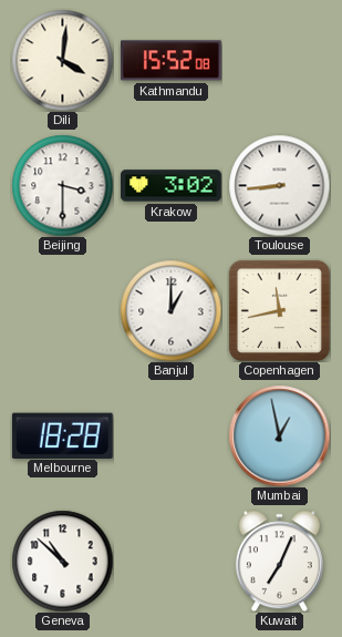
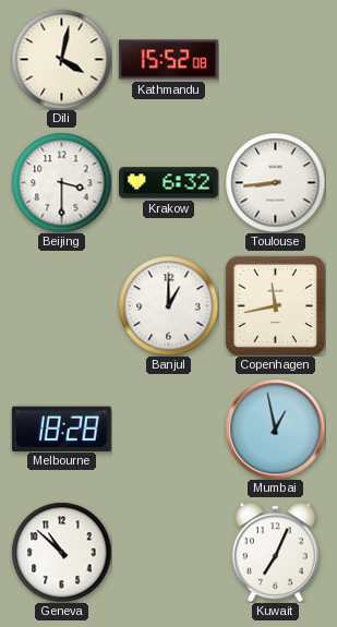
Dili: 4:01 -> 4:02
Krakow: 3:02 -> 6:32
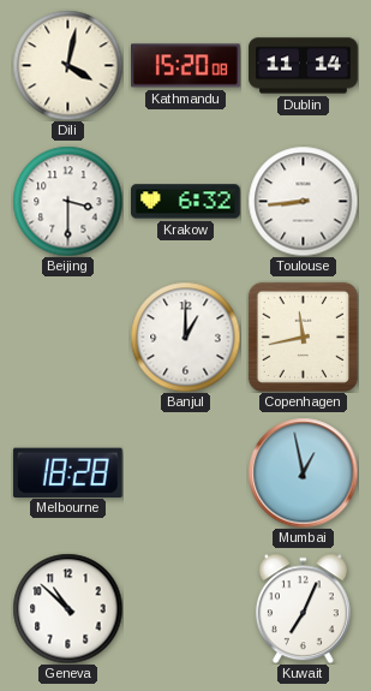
Kathmandu: 15:52 -> 15:20
Dublin: none -> 11:14
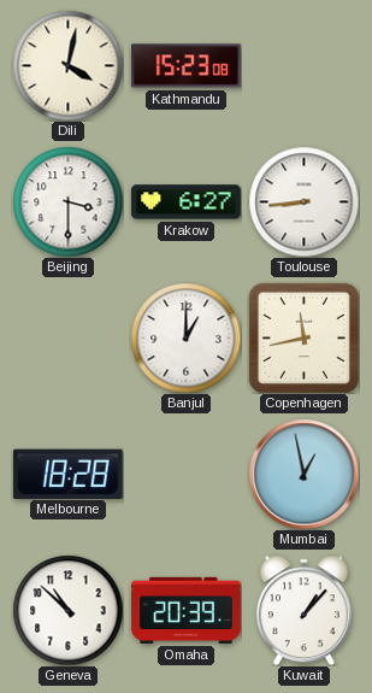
Kathmandu: 15:20 -> 15:23
Dublin: 11:14 -> none
Krakow: 6:32 -> 6:27
Omaha: none -> 20:39
Kuwait: 7:04 -> 1:07
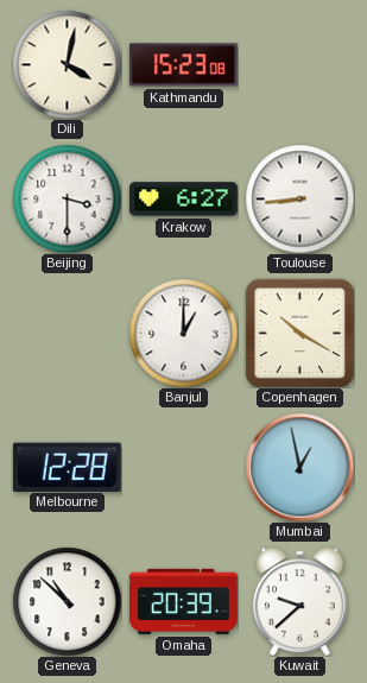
Copenhagen: 11:43 -> 10:20
Melbourne: 18:28 -> 12:28
Kuwait: 1:07 -> 9:38
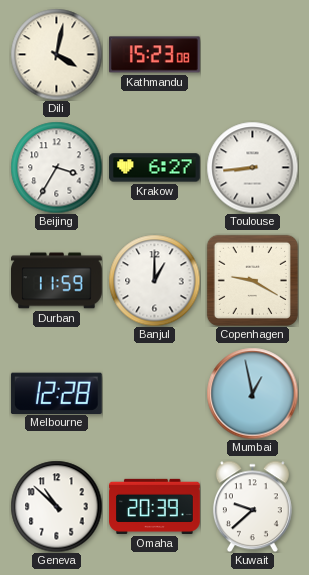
Beijing: 3:30 -> 3:35
Durban: none -> 11:59
Copenhagen: 10:20 -> 9:20
